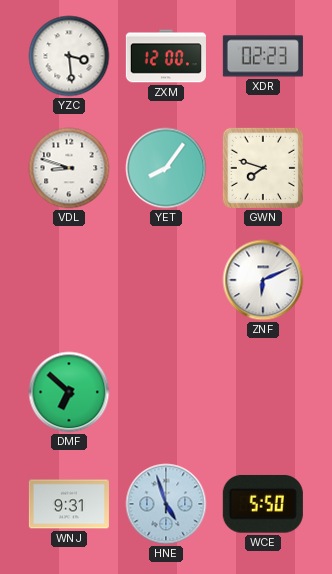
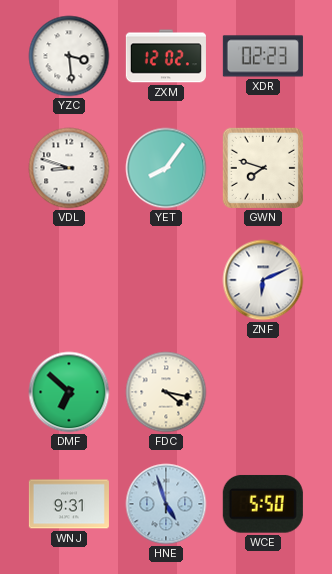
ZXM: 12:00 -> 12:02
FDC: none -> 4:17
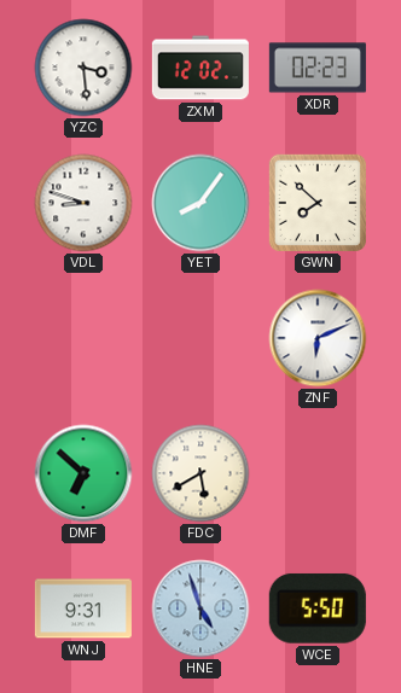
GWN: 7:48 -> 7:52
FDC: 4:17 -> 5:40
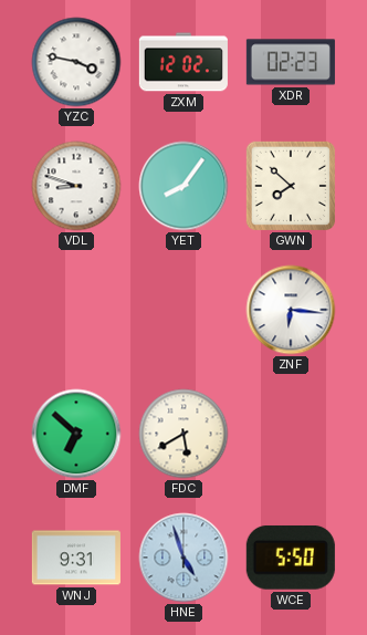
YZC: 3:29 -> 3:47
ZNF: 6:11 -> 6:16
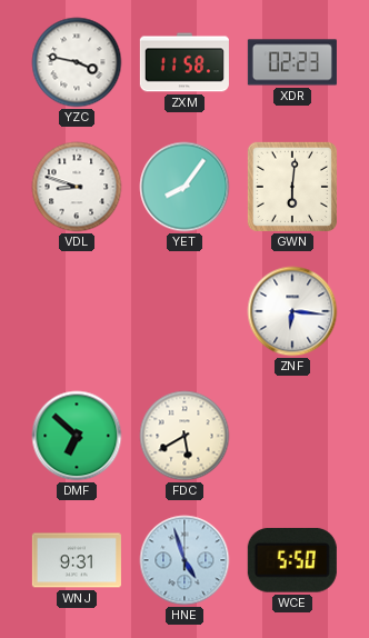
ZXM: 12:02 -> 11:58
GWN: 7:52 -> 6:01
